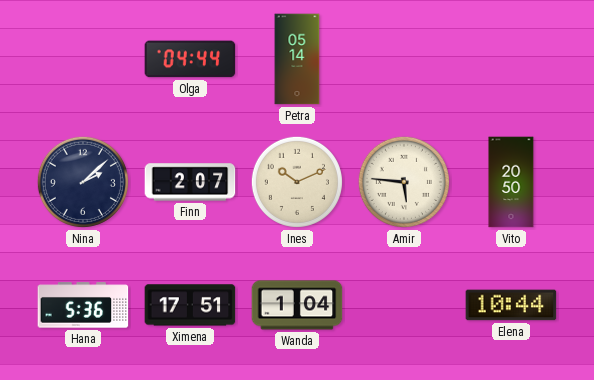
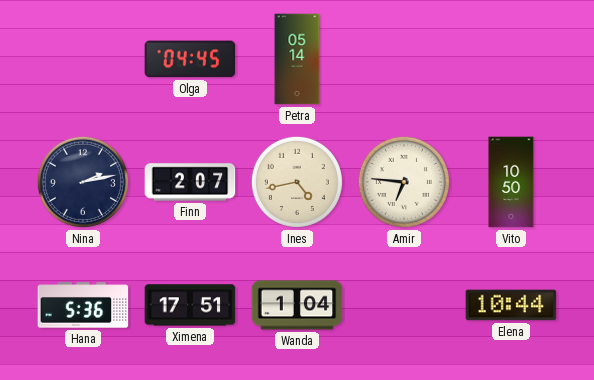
Olga: 04:44 -> 04:45
Nina: 2:08 -> 2:13
Ines: 10:11 -> 4:43
Amir: 5:46 -> 6:46
Vito: 20:50 -> 10:50
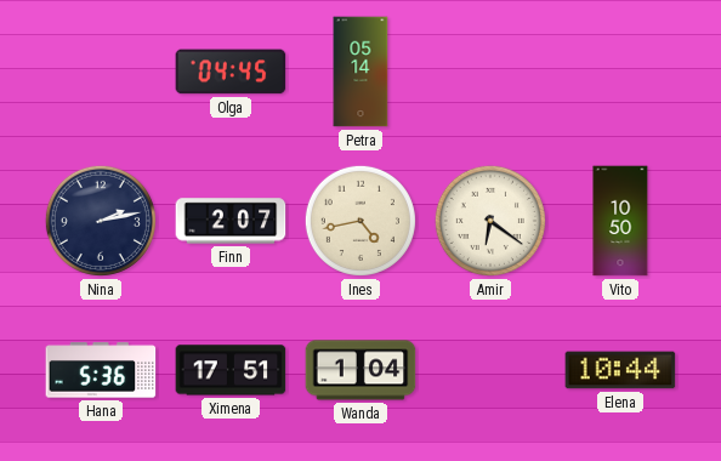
Amir: 6:46 -> 6:21
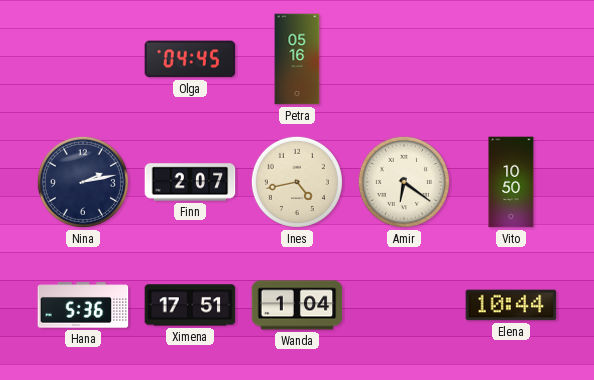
Petra: 05:14 -> 05:16
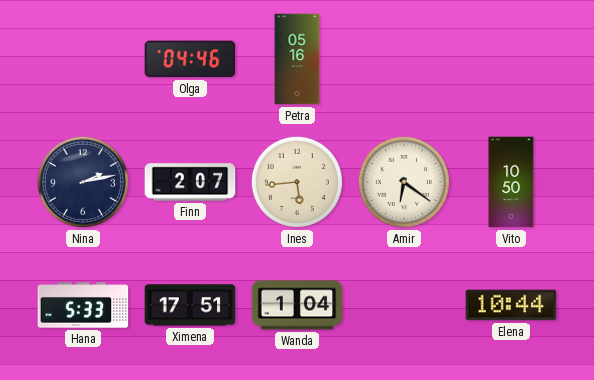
Olga: 04:45 -> 04:46
Ines: 4:43 -> 5:44
Hana: 5:36 -> 5:33
